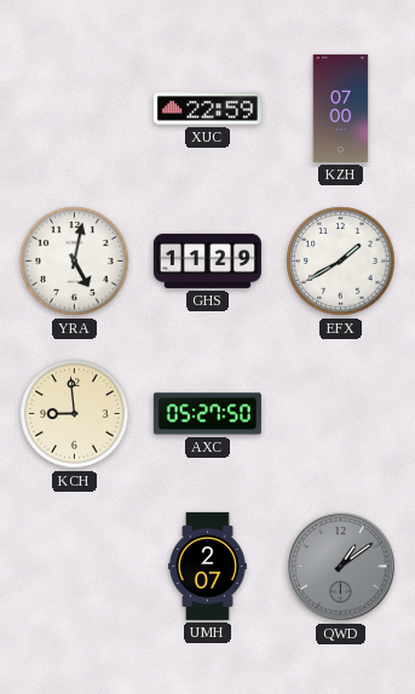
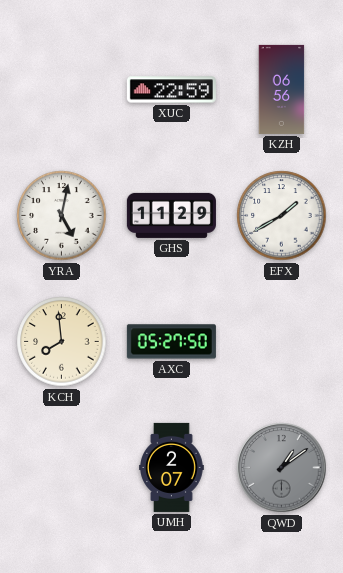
KZH: 07:00 -> 06:56
KCH: 8:59 -> 7:59
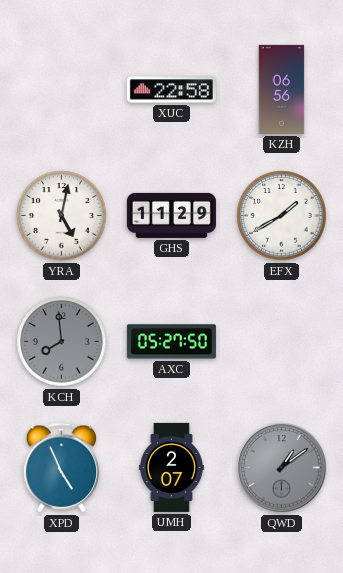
XUC: 22:59 -> 22:58
KCH dial: cream -> grey
XPD: none -> 4:56
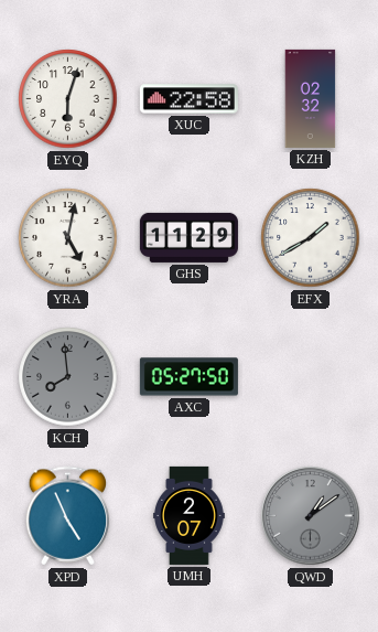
EYQ: none -> 6:03
KZH: 06:56 -> 02:32
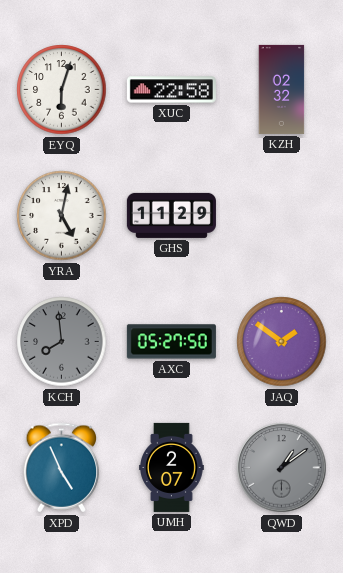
EFX: 1:40 -> none
JAQ: none -> 1:51
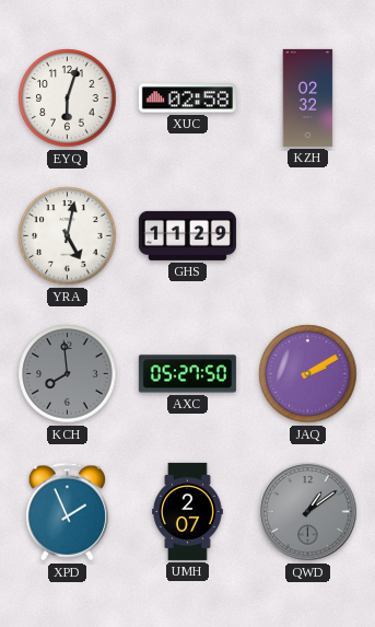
XUC: 22:58 -> 02:58
JAQ: 1:51 -> 2:10
XPD: 4:56 -> 1:56
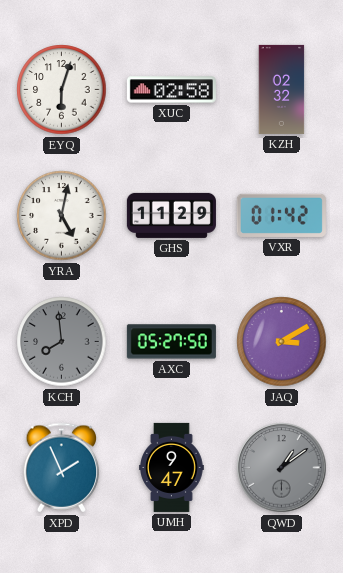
VXR: none -> 01:42
JAQ: 2:10 -> 3:10
UMH: 2:07 -> 9:47
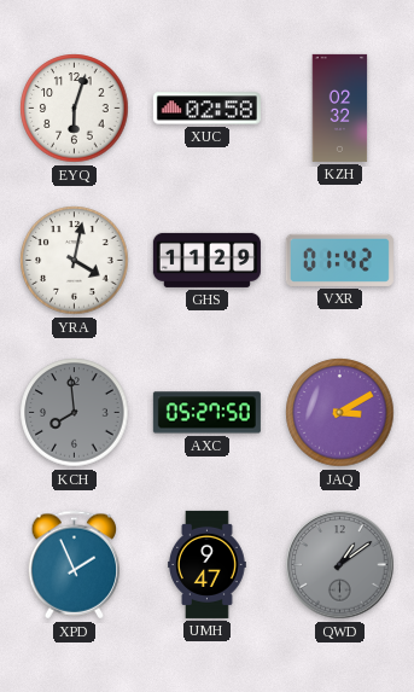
YRA: 5:02 -> 4:02
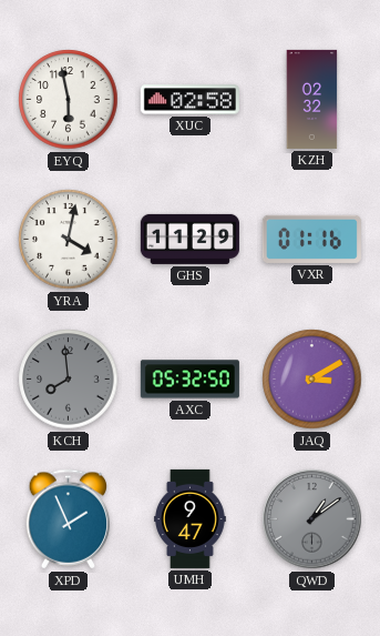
EYQ: 6:03 -> 5:58
VXR: 01:42 -> 01:16
AXC: 05:27 -> 05:32
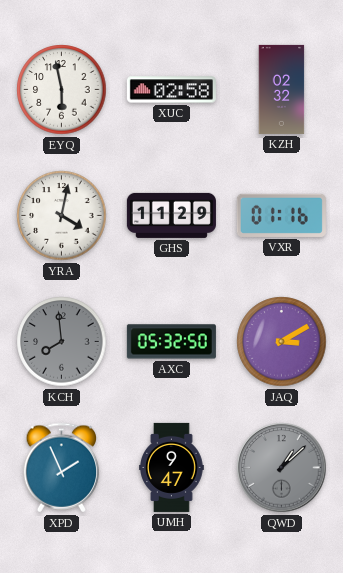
QWD: 1:09 -> 1:08
